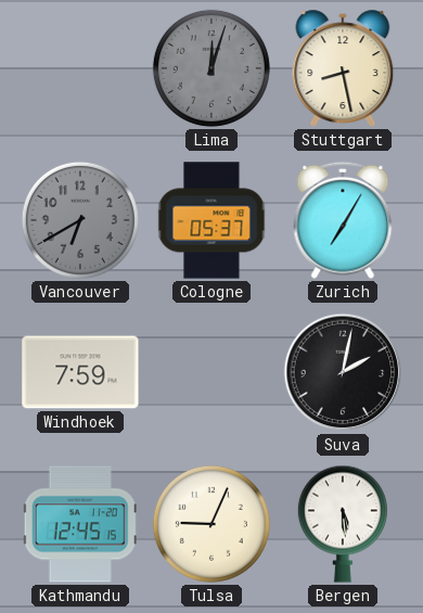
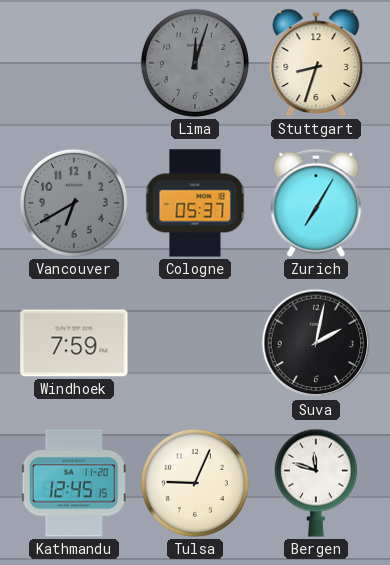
Stuttgart: 8:28 -> 8:33
Bergen: 5:29 -> 11:48
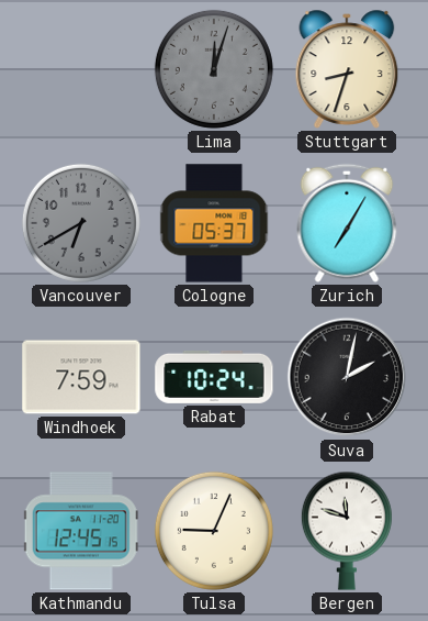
Rabat: none -> 10:24
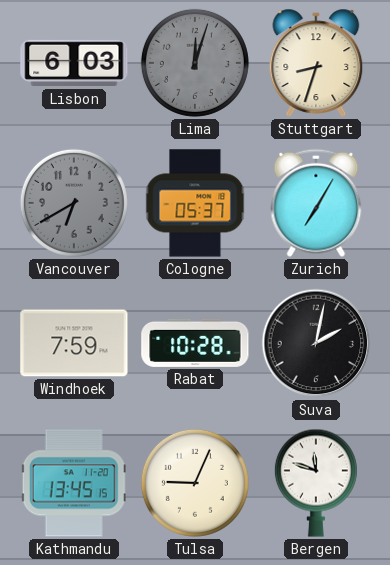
Lisbon: none -> 6:03
Rabat: 10:24 -> 10:28
Kathmandu: 12:45 -> 13:45
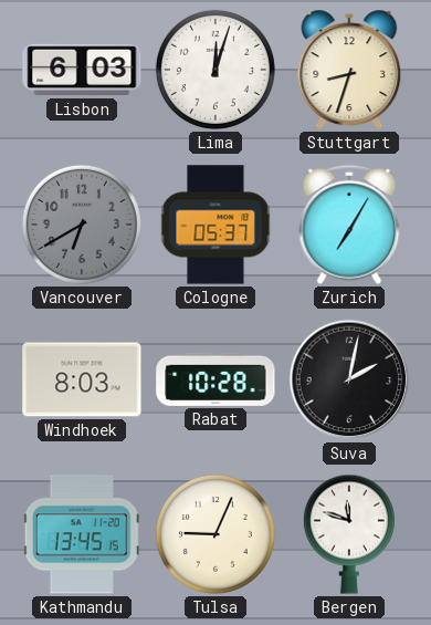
Lima dial: grey -> white
Windhoek: 7:59 -> 8:03
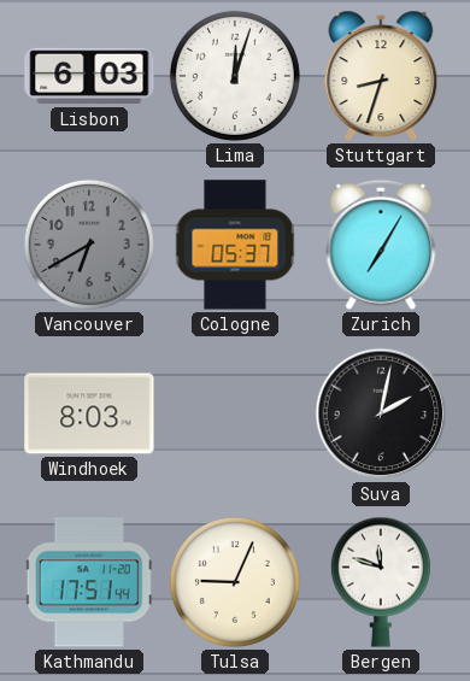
Rabat: 10:28 -> none
Kathmandu: 13:45 -> 17:51
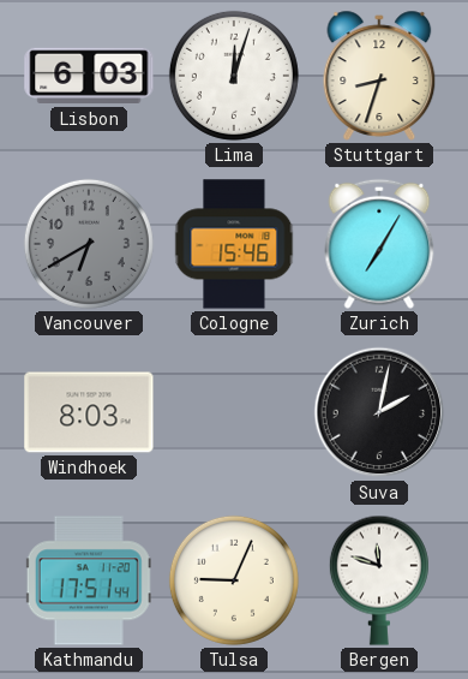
Cologne: 05:37 -> 15:46
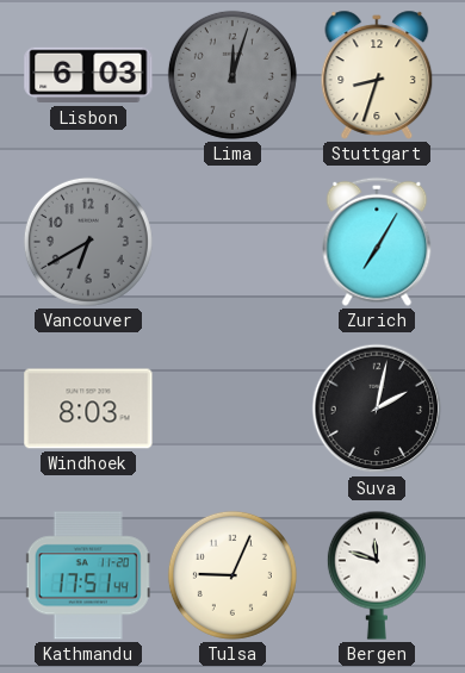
Lima dial: white -> grey
Cologne: 15:46 -> none
